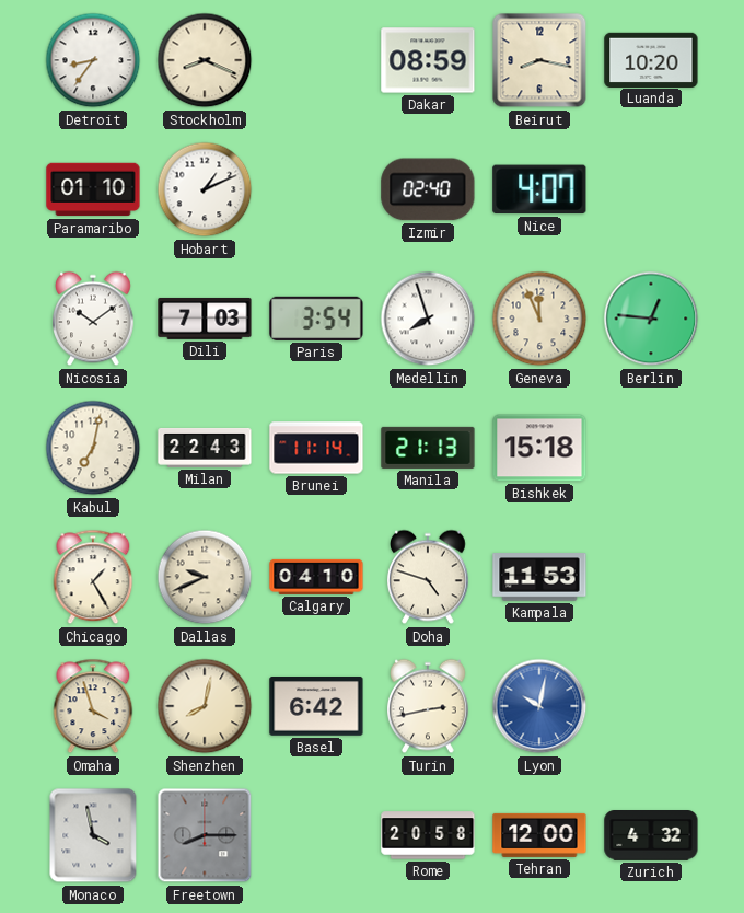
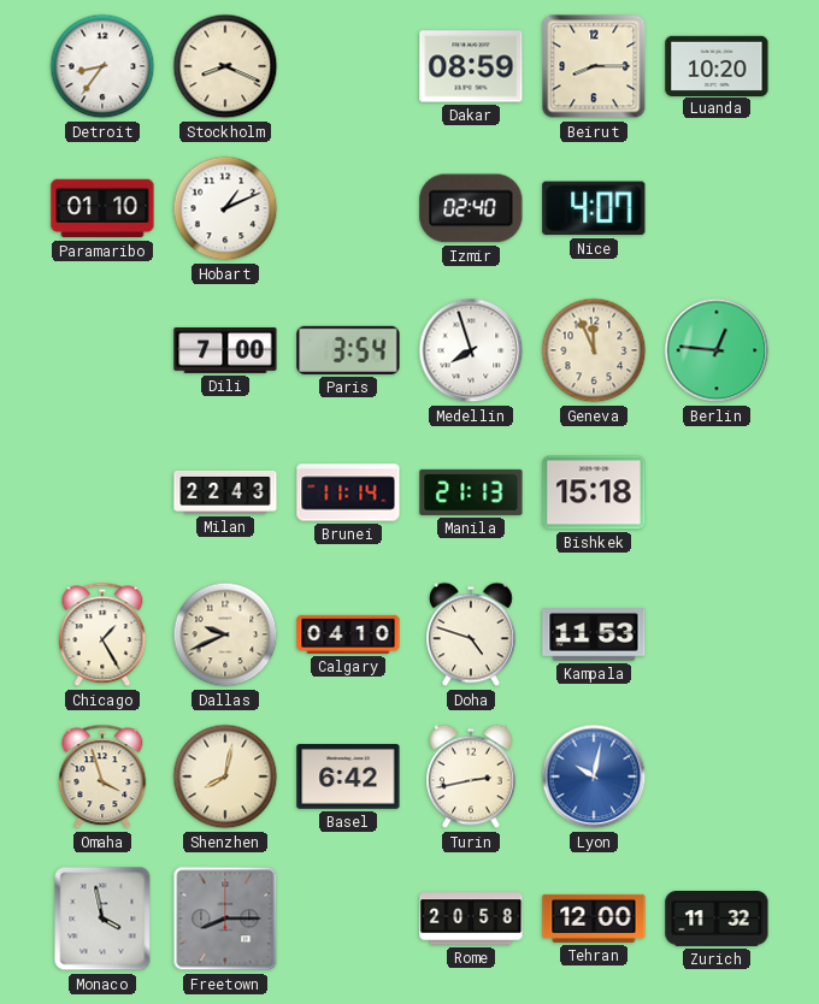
Beirut: 8:17 -> 8:15
Nicosia: 10:09 -> none
Dili: 7:03 -> 7:00
Kabul: 7:02 -> none
Zurich: 4:32 -> 11:32
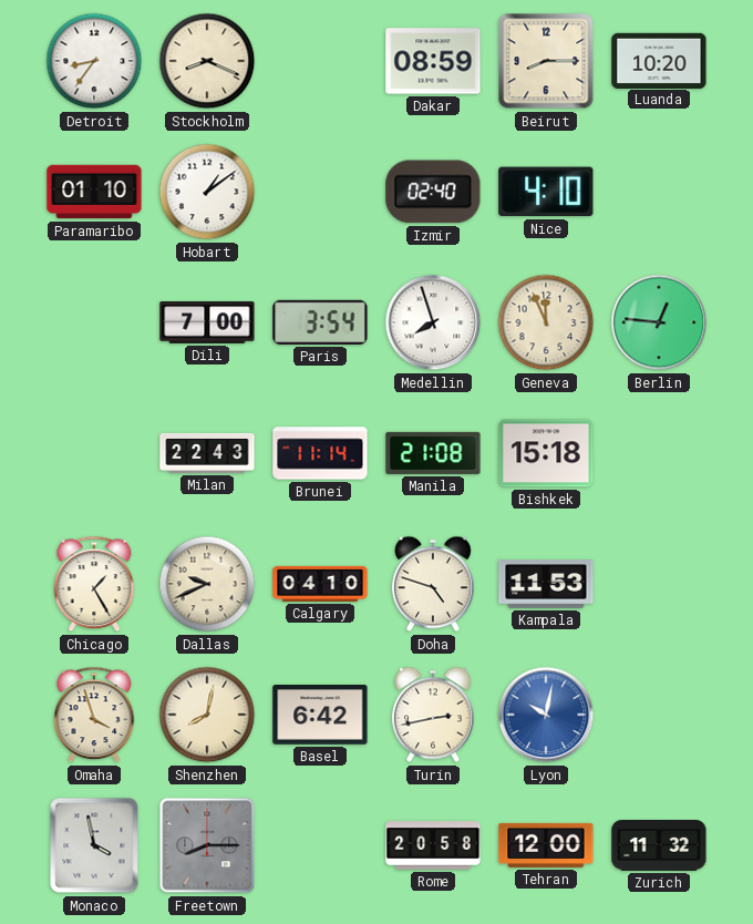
Hobart: 1:11 -> 1:09
Nice: 4:07 -> 4:10
Manila: 21:13 -> 21:08
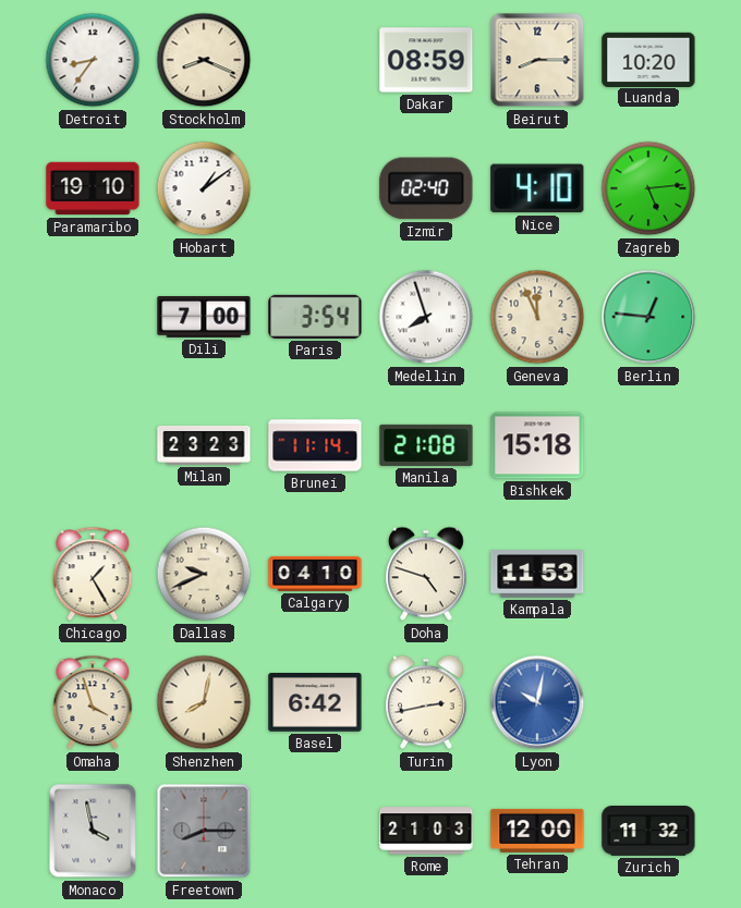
Paramaribo: 01:10 -> 19:10
Zagreb: none -> 5:14
Milan: 22:43 -> 23:23
Rome: 20:58 -> 21:03
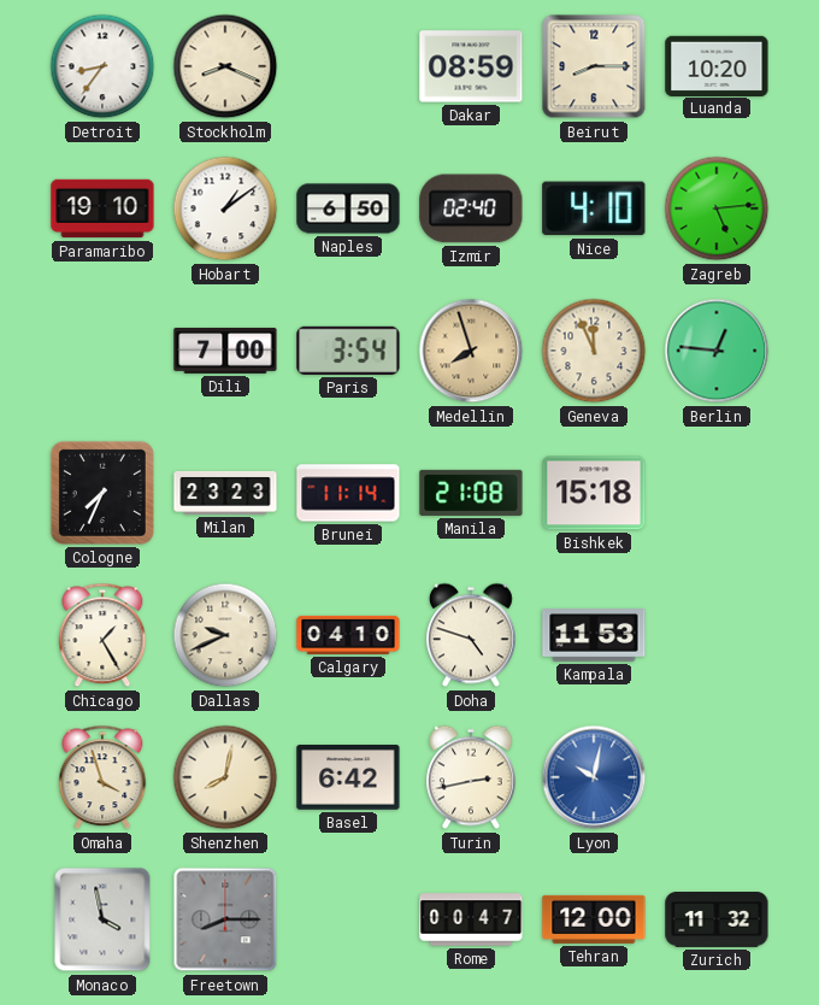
Naples: none -> 6:50
Medellin dial: white -> champagne
Cologne: none -> 7:34
Rome: 21:03 -> 00:47
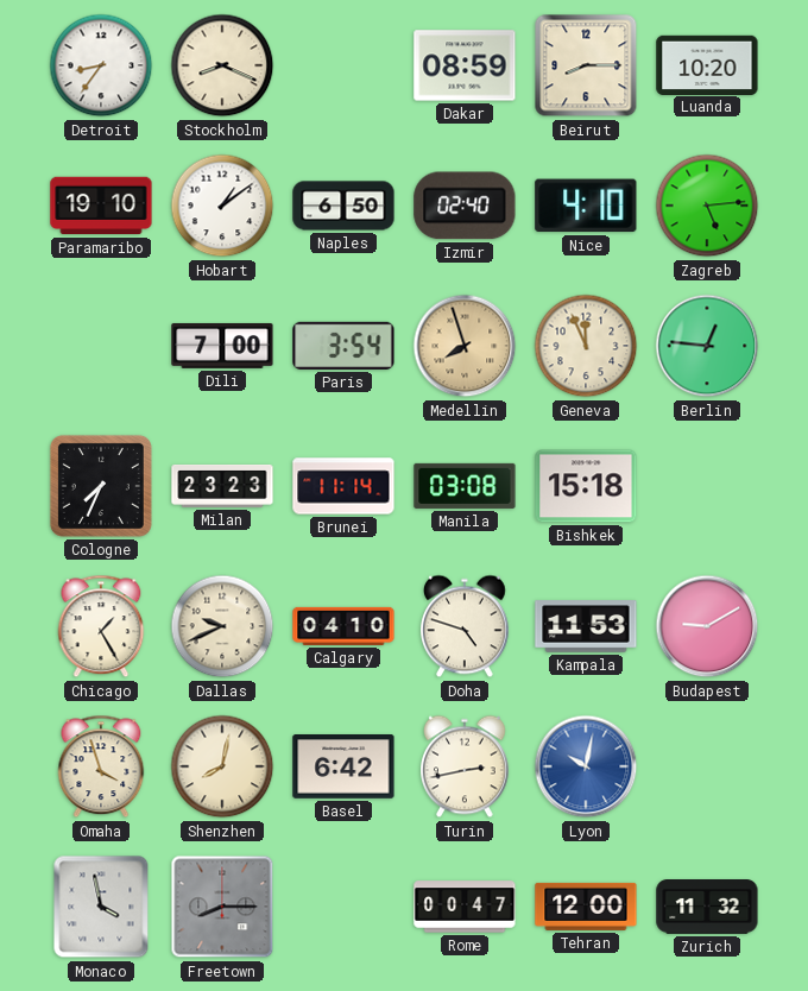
Manila: 21:08 -> 03:08
Budapest: none -> 9:10
